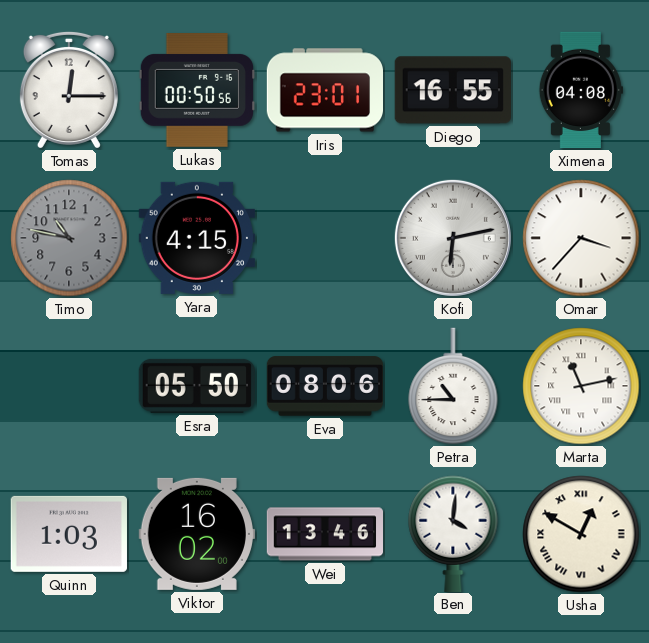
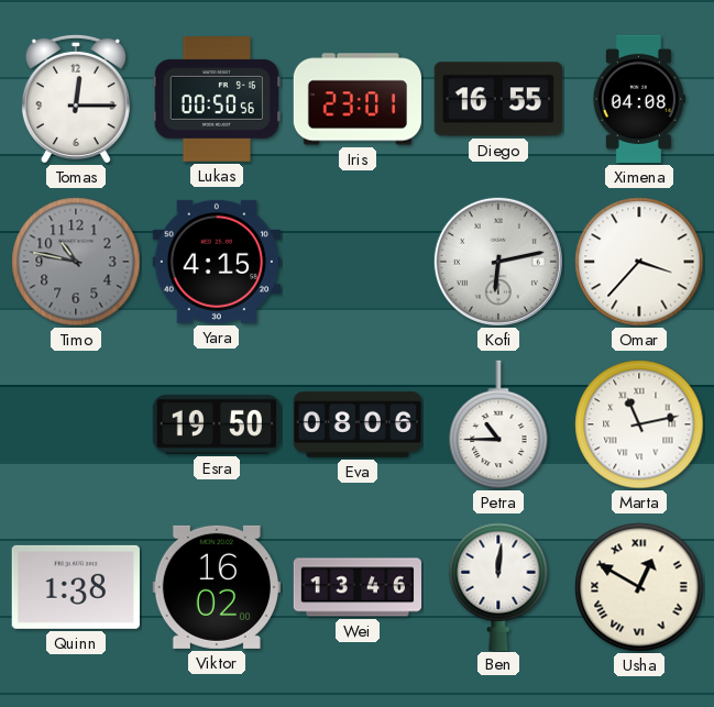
Esra: 05:50 -> 19:50
Quinn: 1:03 -> 1:38
Ben: 4:01 -> 12:01
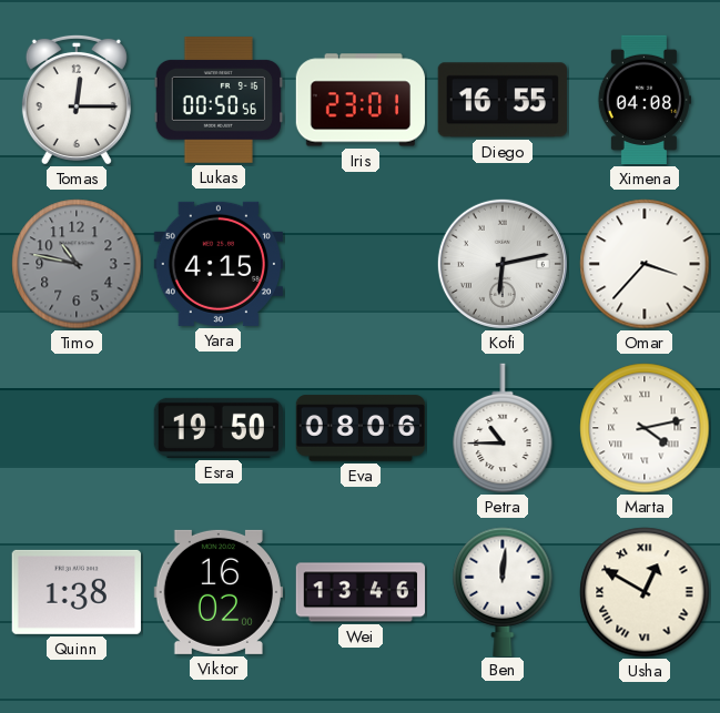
Marta: 11:13 -> 4:13
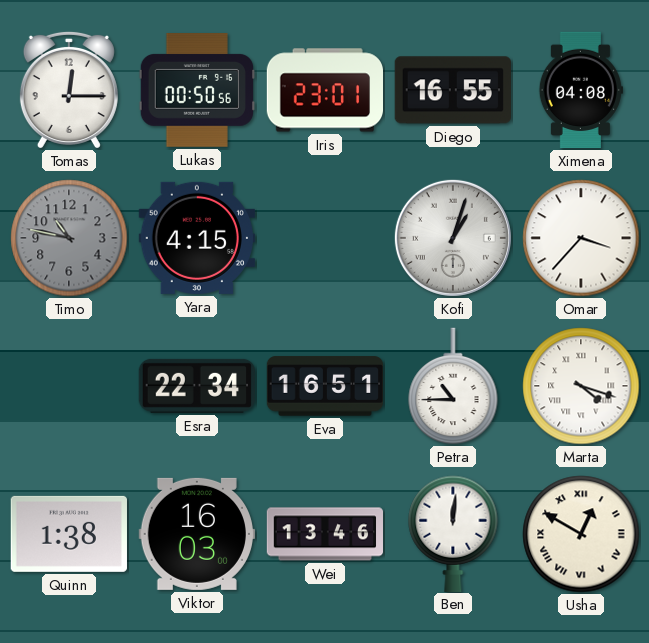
Kofi: 6:13 -> 1:03
Esra: 19:50 -> 22:34
Eva: 08:06 -> 16:51
Marta: 4:13 -> 4:18
Viktor: 16:02 -> 16:03
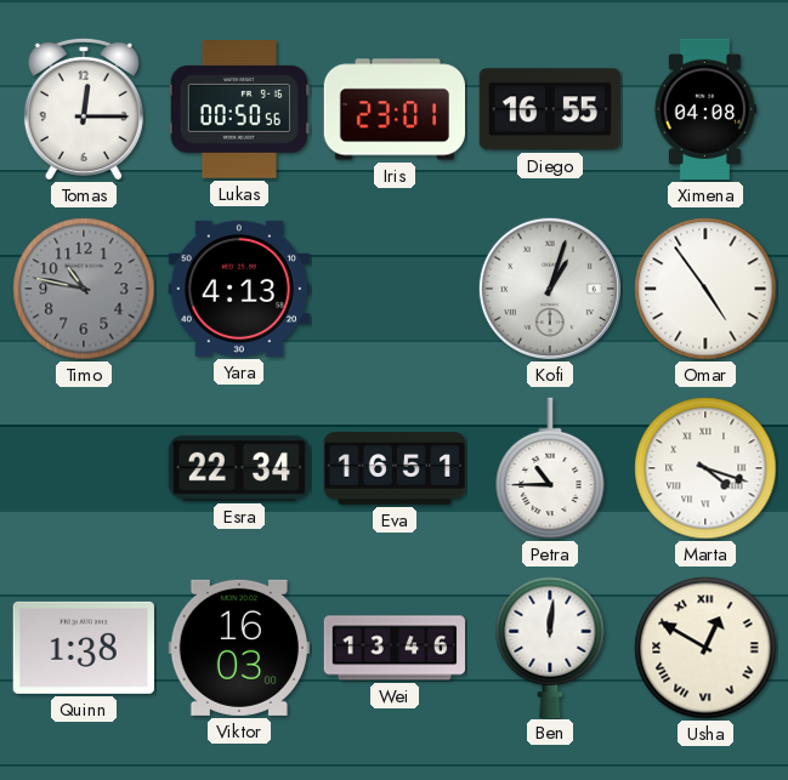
Yara: 4:15 -> 4:13
Omar: 3:37 -> 4:54
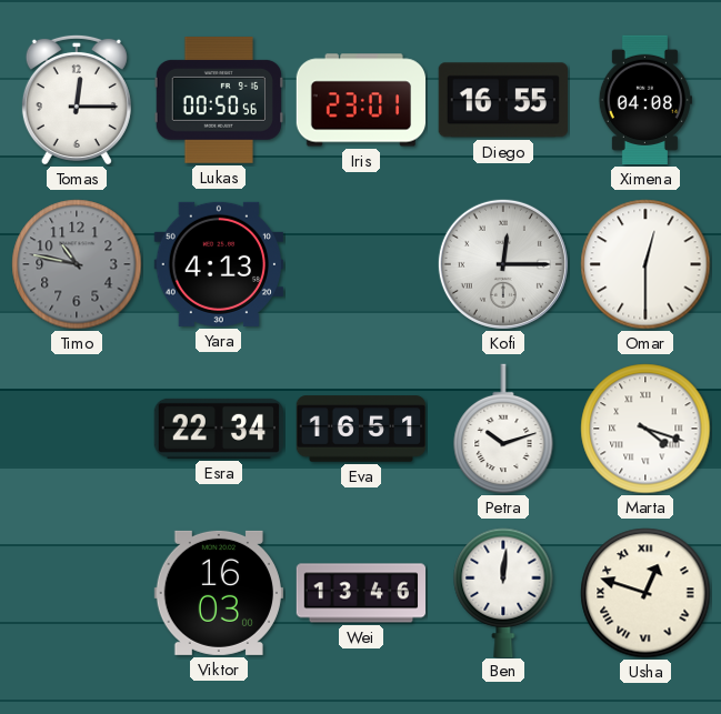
Kofi: 1:03 -> 12:15
Omar: 4:54 -> 12:30
Petra: 10:45 -> 10:12
Quinn: 1:38 -> none
Usha: 12:50 -> 12:48
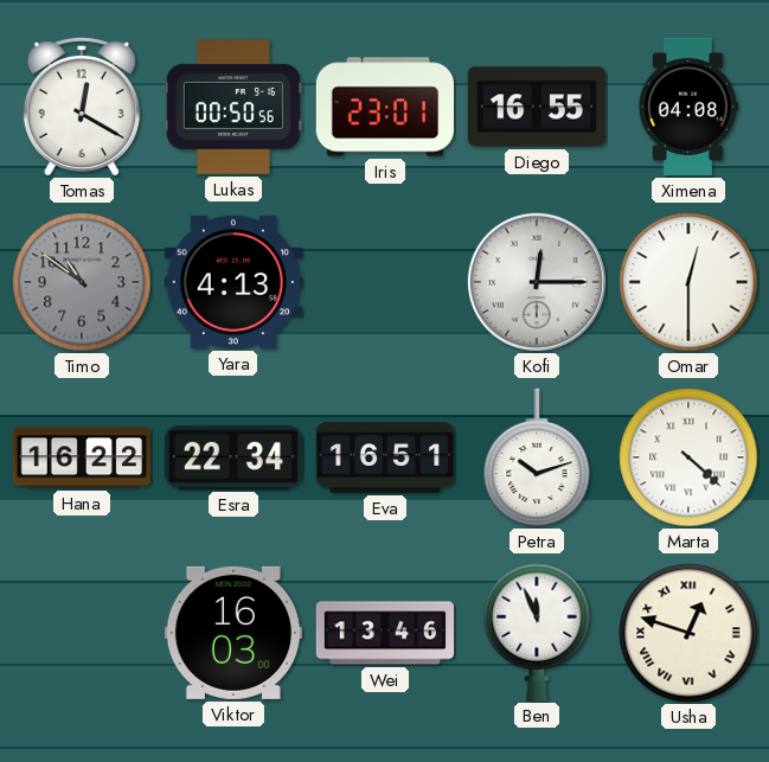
Tomas: 12:15 -> 12:20
Timo: 10:47 -> 10:51
Hana: none -> 16:22
Marta: 4:18 -> 4:22
Ben: 12:01 -> 11:56
